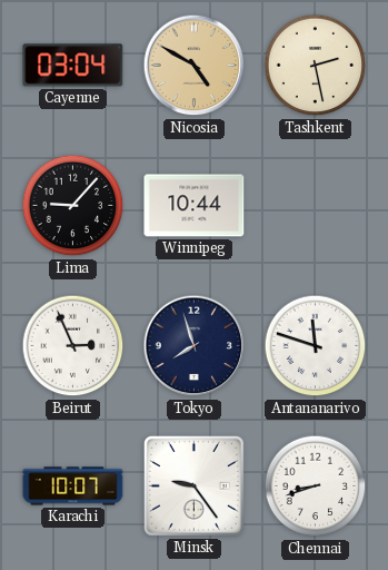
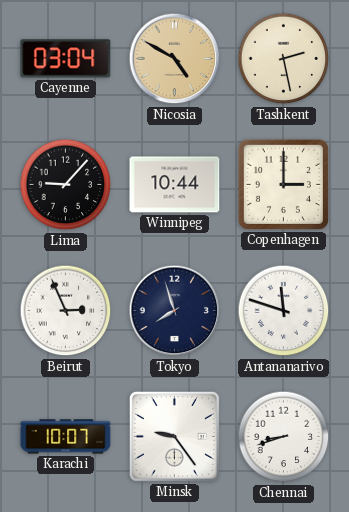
Copenhagen: none -> 3:00
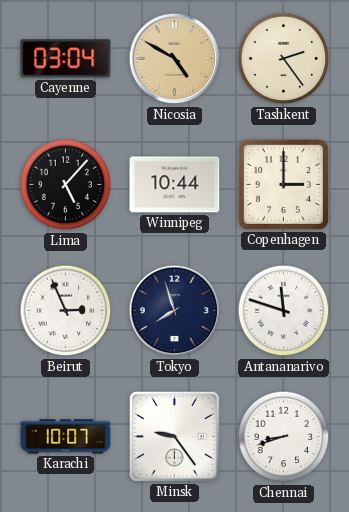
Tashkent: 2:28 -> 2:24
Lima: 9:07 -> 5:07
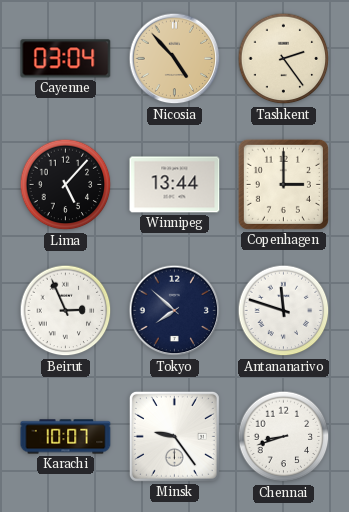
Nicosia: 4:50 -> 4:53
Winnipeg: 10:44 -> 13:44
Tokyo: 7:57 -> 7:52
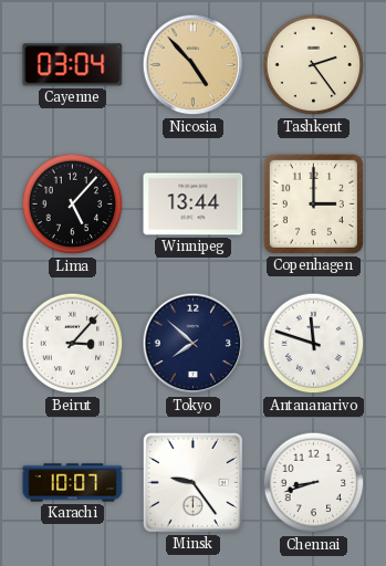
Beirut: 2:56 -> 3:07
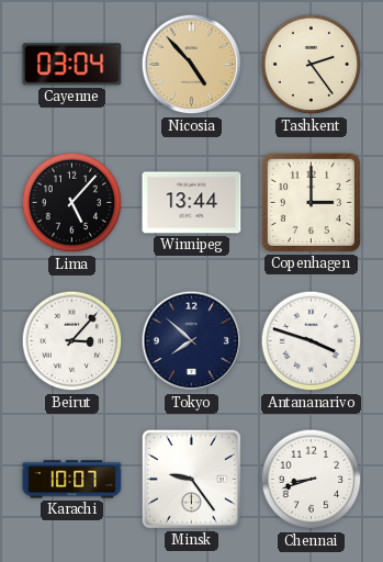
Antananarivo: 11:48 -> 3:48
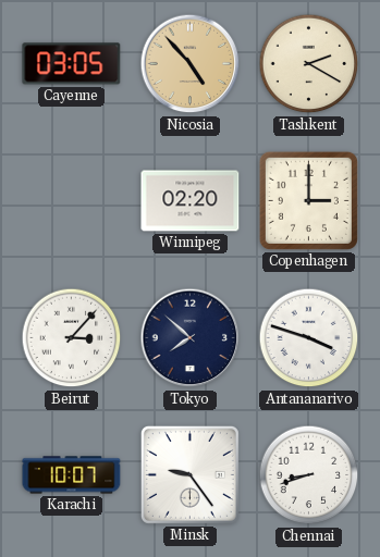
Cayenne: 03:04 -> 03:05
Tashkent: 2:24 -> 2:20
Lima: 5:07 -> none
Winnipeg: 13:44 -> 02:20
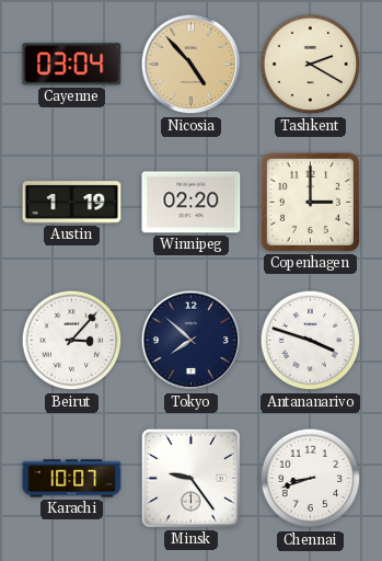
Cayenne: 03:05 -> 03:04
Austin: none -> 1:19
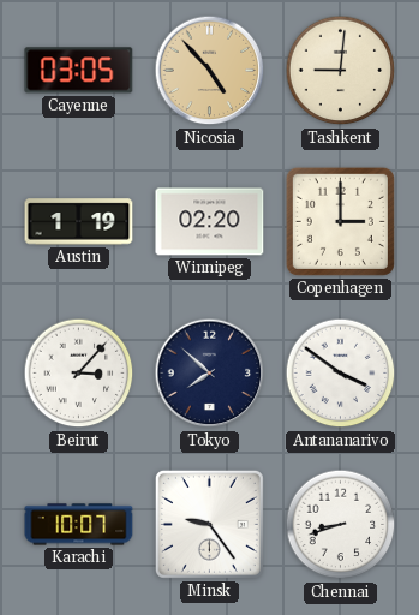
Cayenne: 03:04 -> 03:05
Tashkent: 2:20 -> 9:01
Antananarivo: 3:48 -> 3:51
